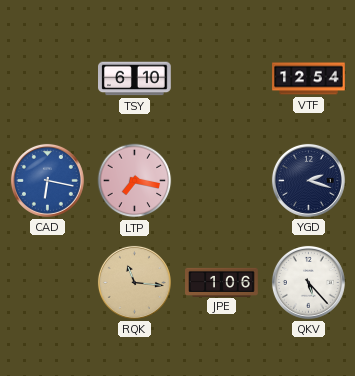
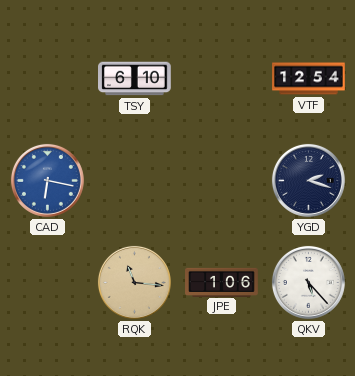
LTP: 7:17 -> none
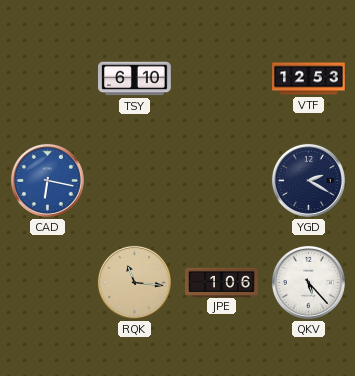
VTF: 12:54 -> 12:53
YGD: 2:18 -> 2:20
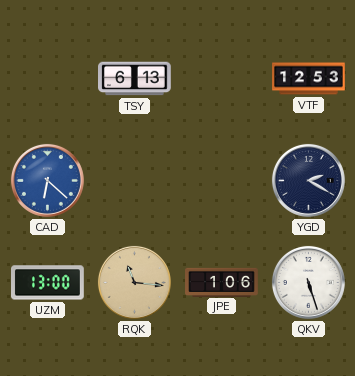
TSY: 6:10 -> 6:13
CAD: 6:17 -> 6:22
UZM: none -> 13:00
QKV: 5:23 -> 5:27
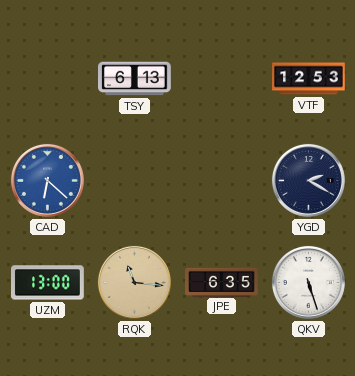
JPE: 1:06 -> 6:35
